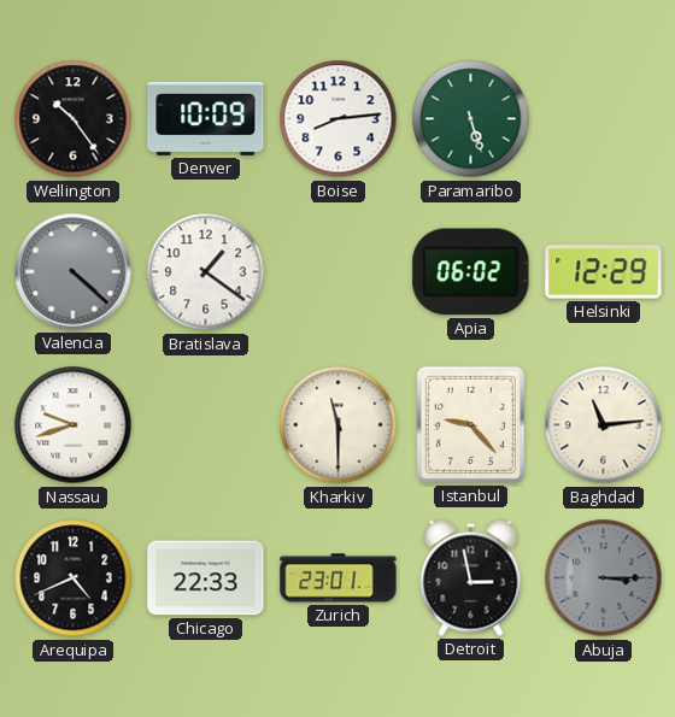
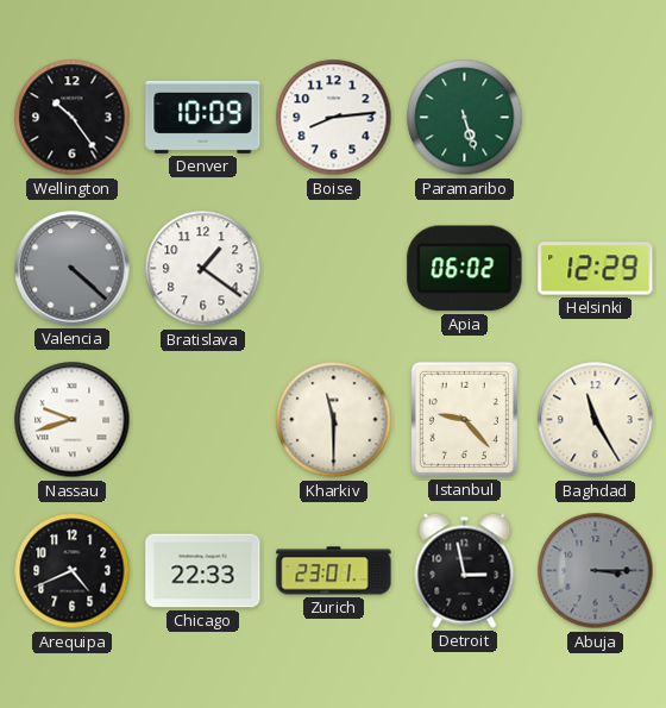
Baghdad: 11:14 -> 11:25
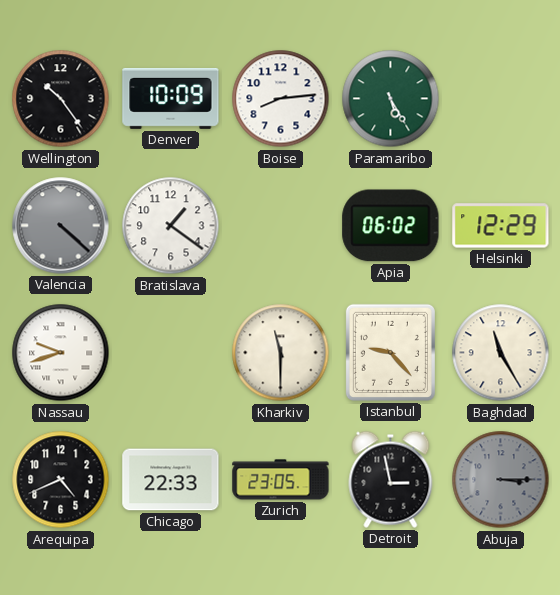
Paramaribo: 5:27 -> 5:25
Zurich: 23:01 -> 23:05
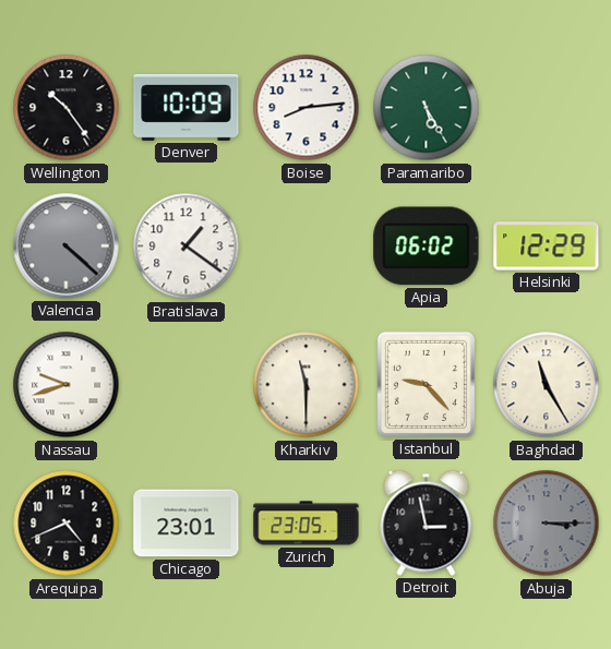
Chicago: 22:33 -> 23:01
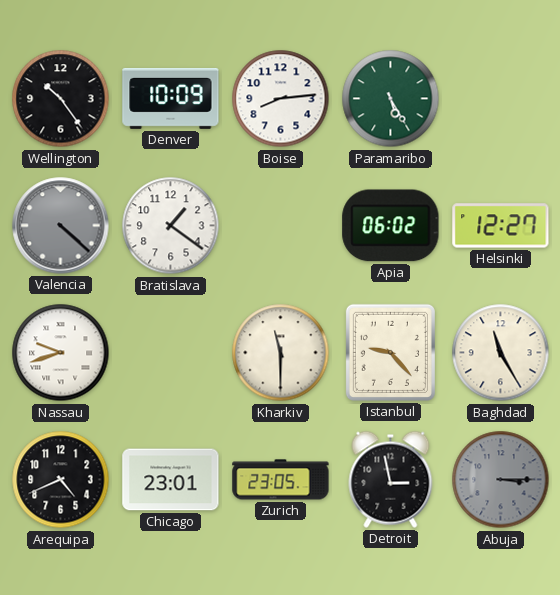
Helsinki: 12:29 -> 12:27
